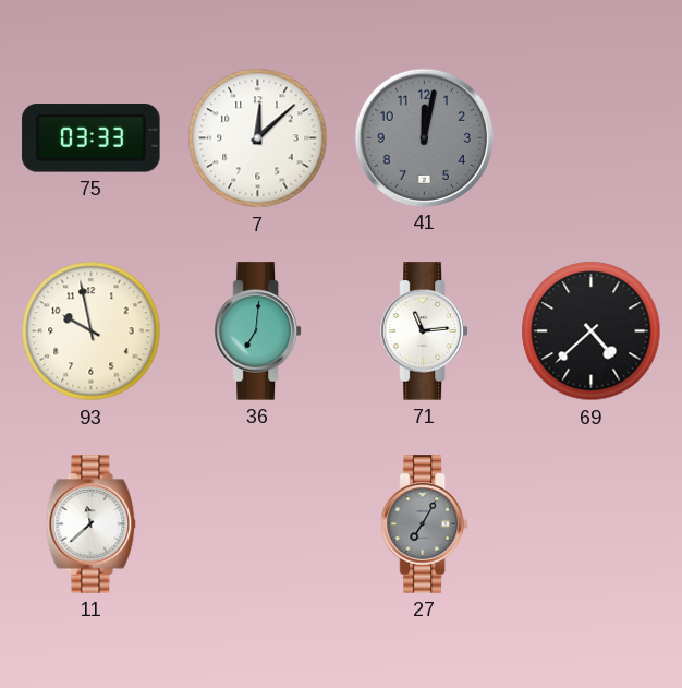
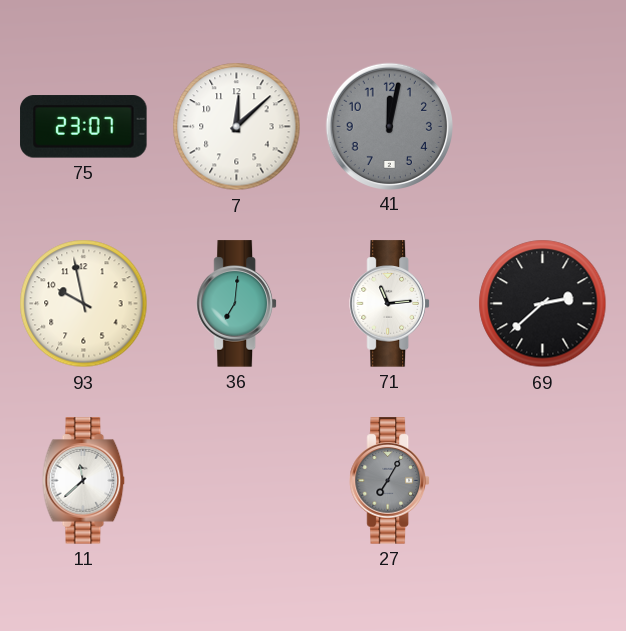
75: 03:33 -> 23:07
69: 4:38 -> 2:38
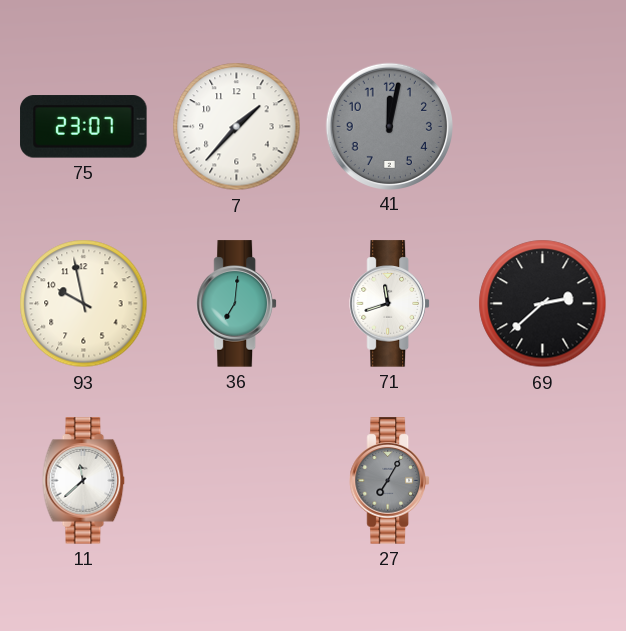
7: 12:08 -> 1:37
71: 11:14 -> 11:42
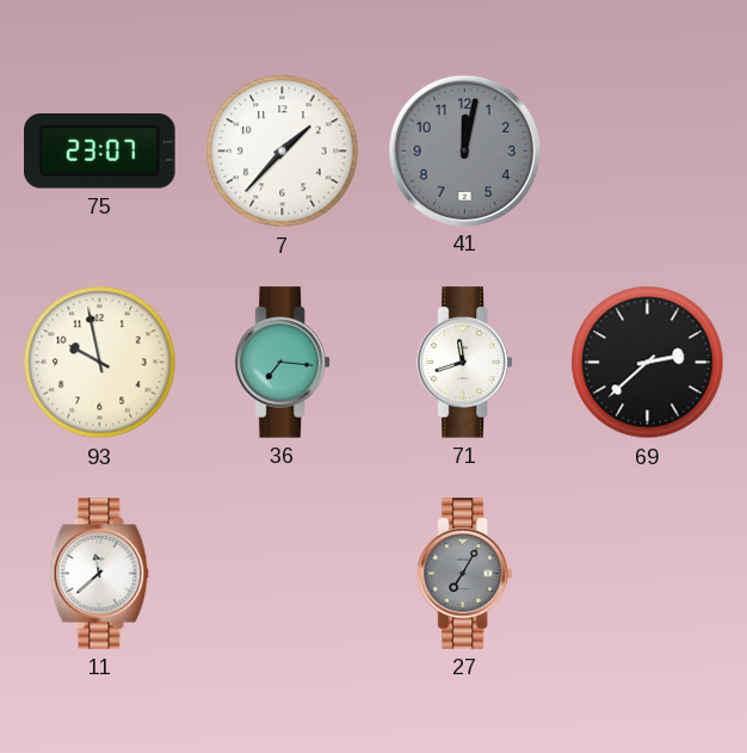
36: 7:01 -> 7:16
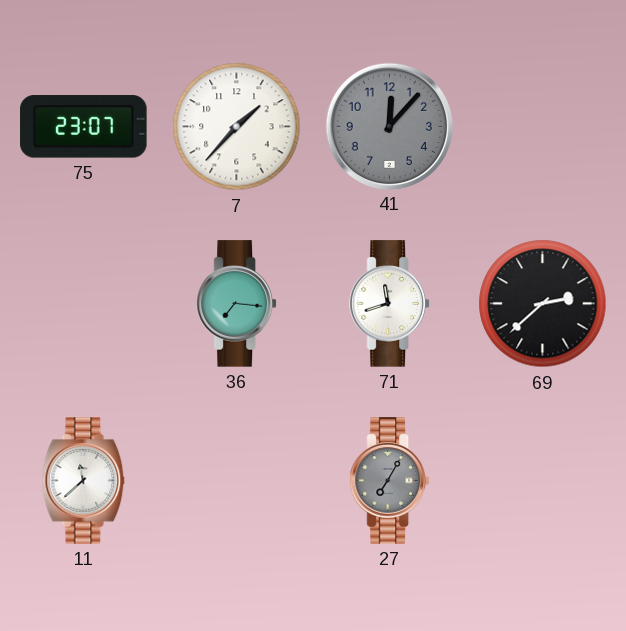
41: 12:02 -> 12:07
93: 9:58 -> none
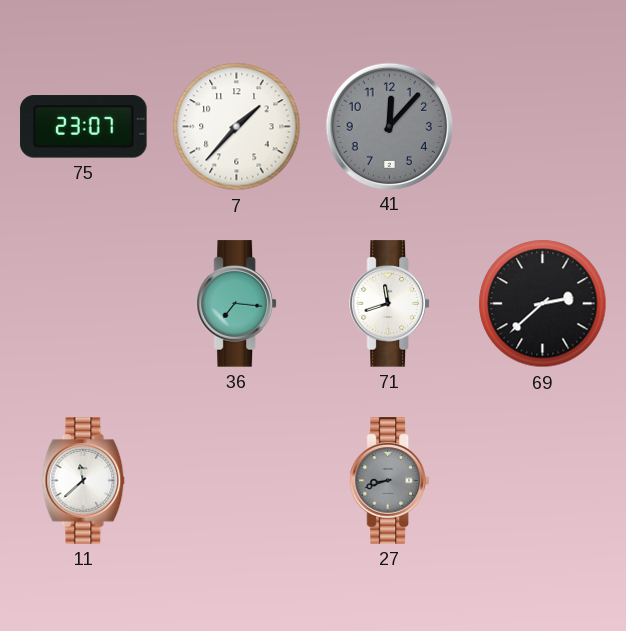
27: 7:05 -> 8:42
